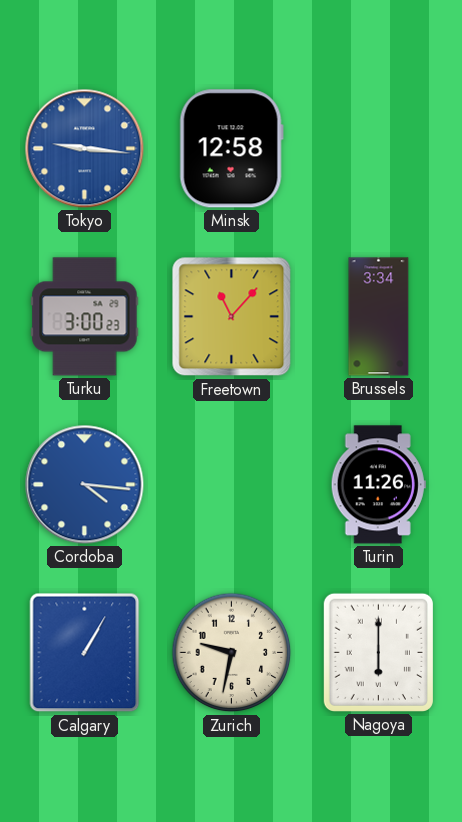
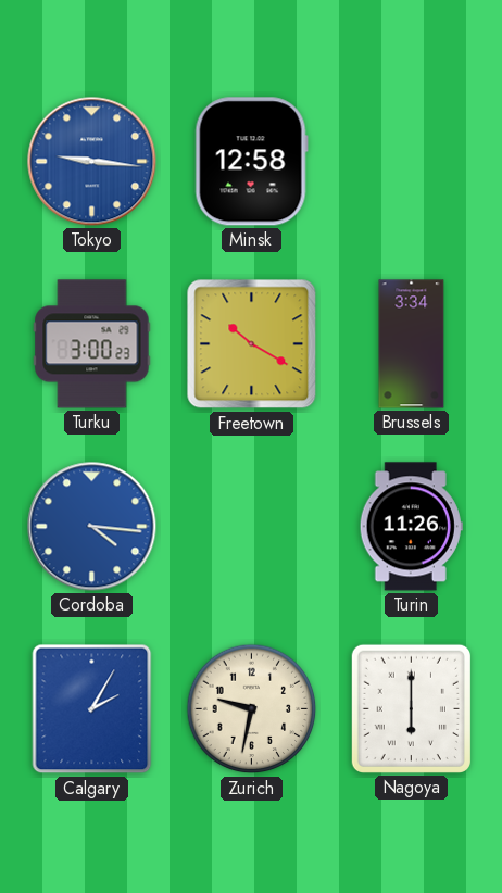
Freetown: 11:07 -> 10:20
Calgary: 1:05 -> 2:05
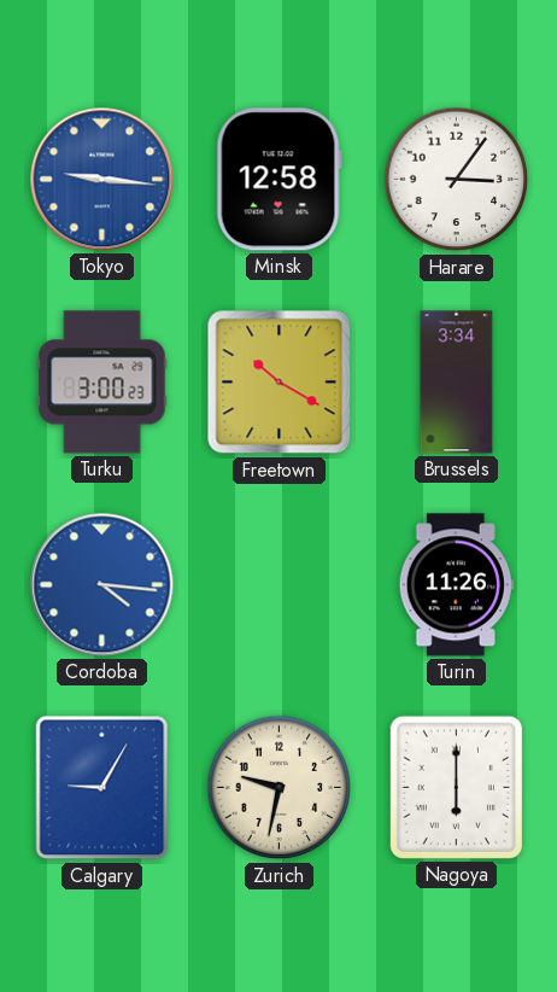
Harare: none -> 3:06
Calgary: 2:05 -> 9:05
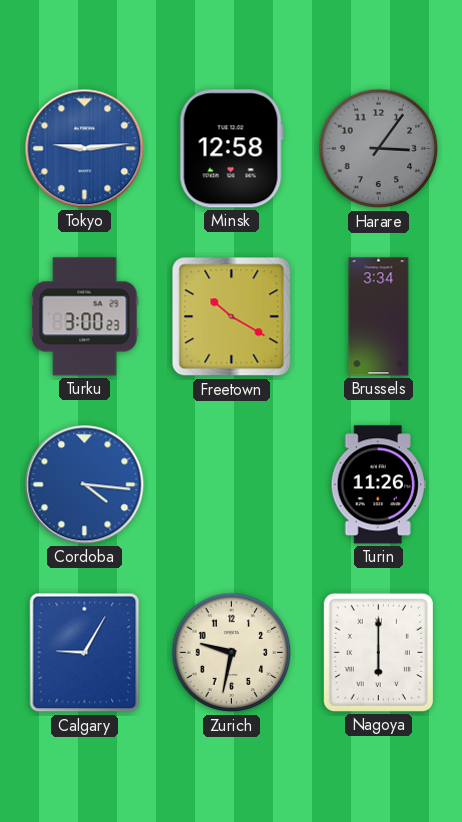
Tokyo: 9:16 -> 9:14
Harare dial: white -> grey
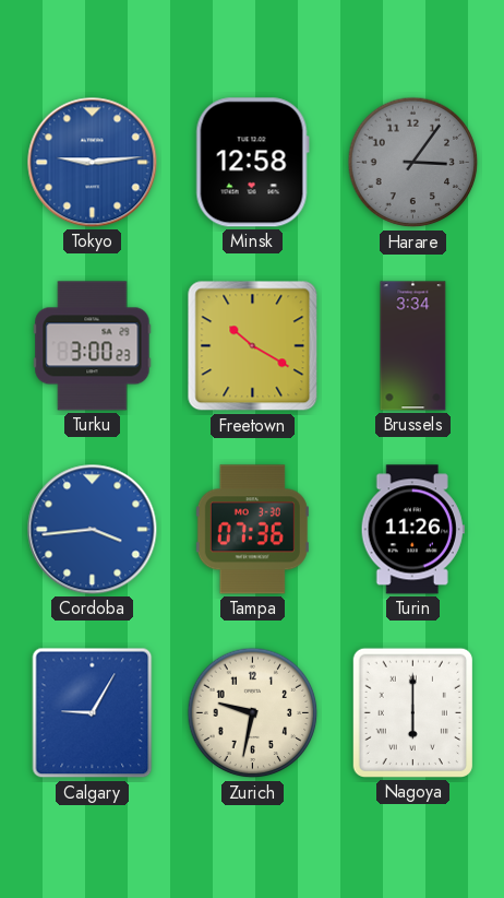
Cordoba: 4:16 -> 3:44
Tampa: none -> 07:36
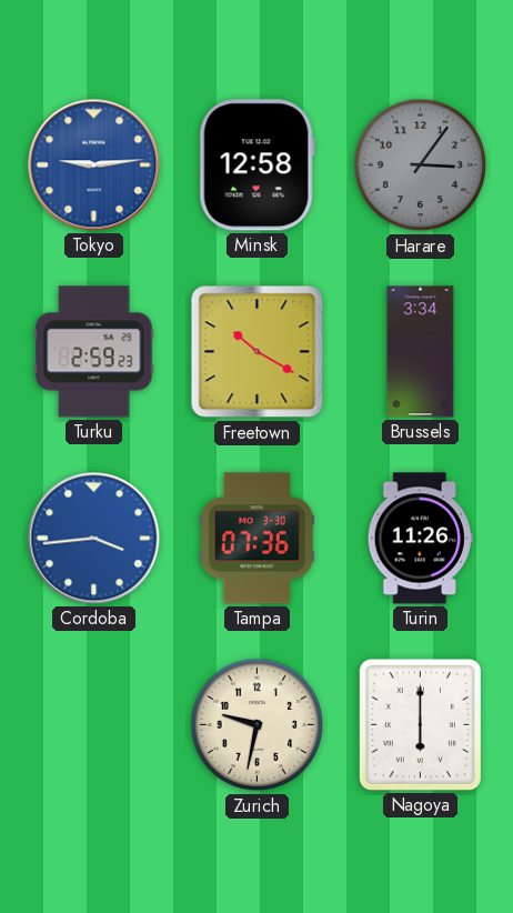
Turku: 3:00 -> 2:59
Calgary: 9:05 -> none
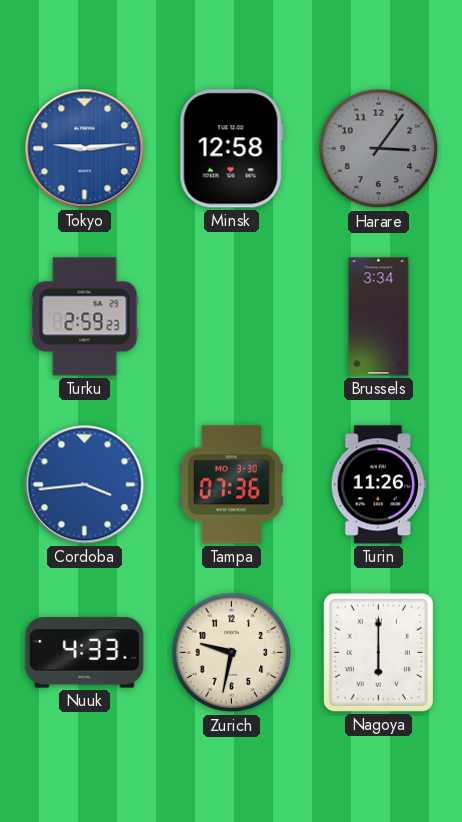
Freetown: 10:20 -> none
Nuuk: none -> 4:33
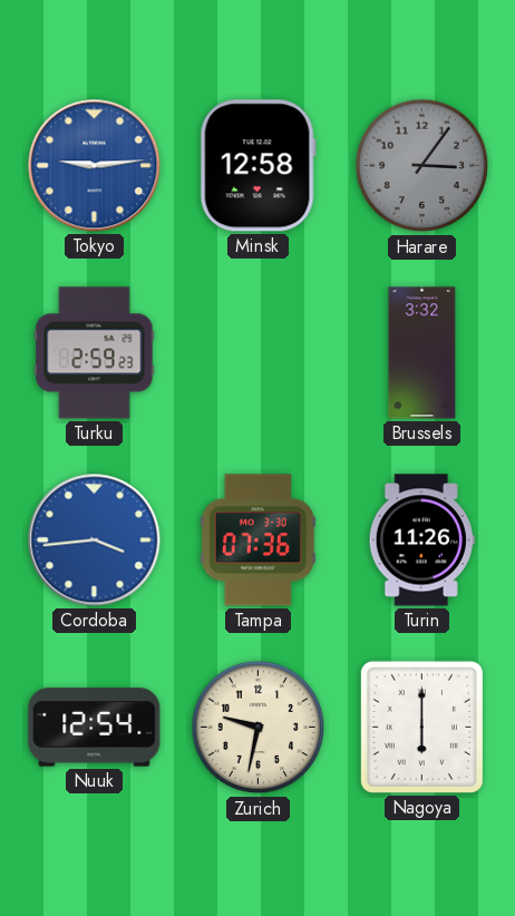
Brussels: 3:34 -> 3:32
Nuuk: 4:33 -> 12:54
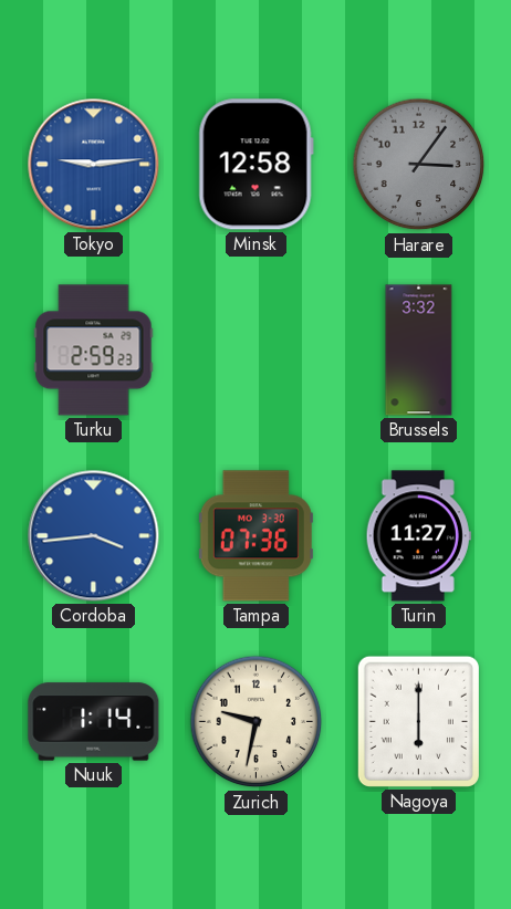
Turin: 11:26 -> 11:27
Nuuk: 12:54 -> 1:14
